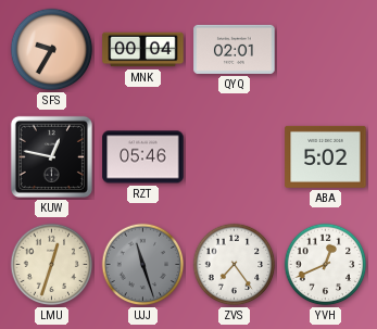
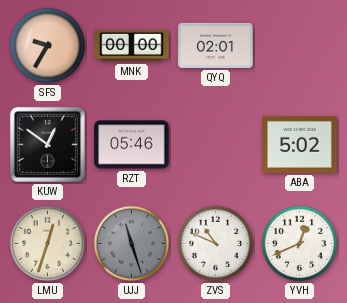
MNK: 00:04 -> 00:00
KUW: 12:47 -> 12:51
ZVS: 7:24 -> 10:49
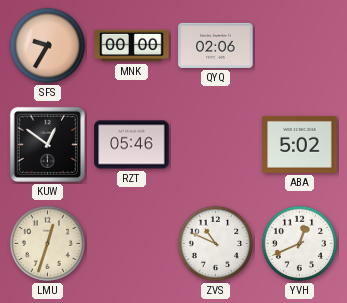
QYQ: 02:01 -> 02:06
UJJ: 11:27 -> none
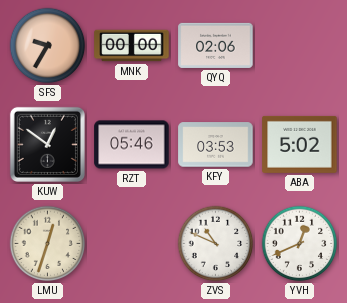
KFY: none -> 03:53
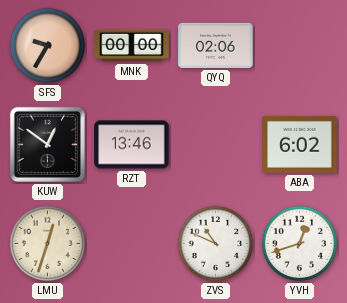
RZT: 05:46 -> 13:46
KFY: 03:53 -> none
ABA: 5:02 -> 6:02
YVH: 12:41 -> 12:42
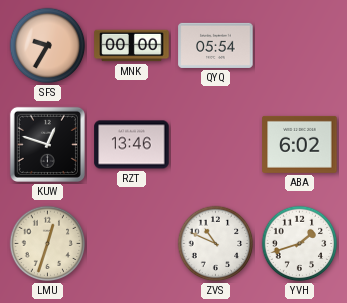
QYQ: 02:06 -> 05:54
KUW: 12:51 -> 12:48
YVH: 12:42 -> 1:42
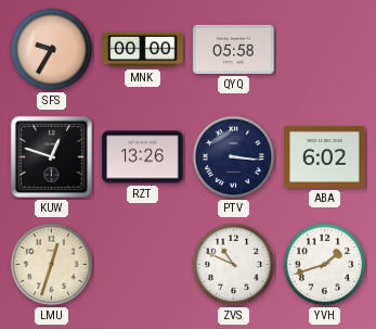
QYQ: 05:54 -> 05:58
RZT: 13:46 -> 13:26
PTV: none -> 3:16
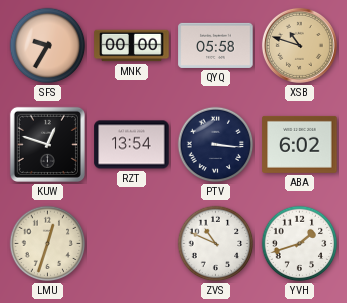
XSB: none -> 10:48
RZT: 13:26 -> 13:54
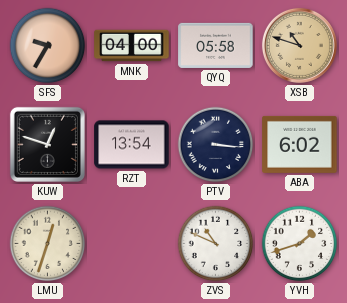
MNK: 00:00 -> 04:00
